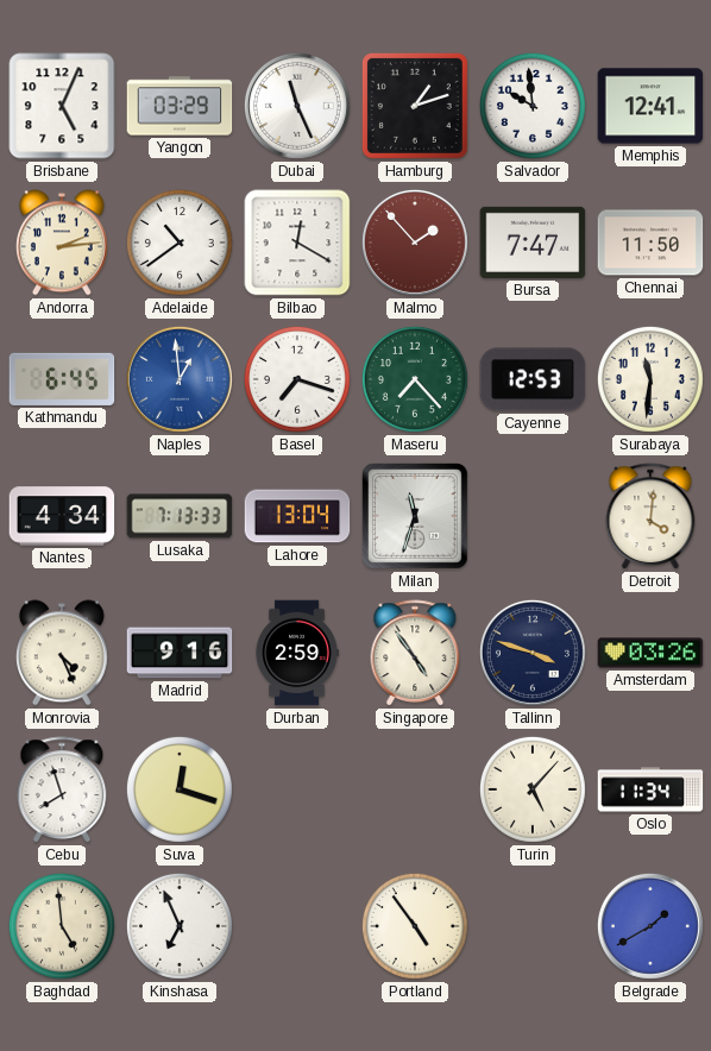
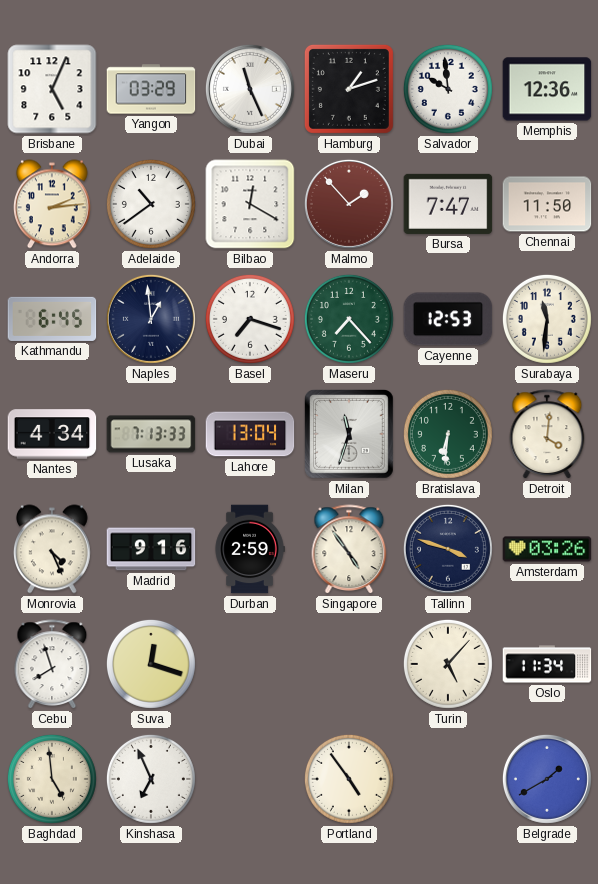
Memphis: 12:41 -> 12:36
Naples dial: blue -> navy
Bratislava: none -> 6:31
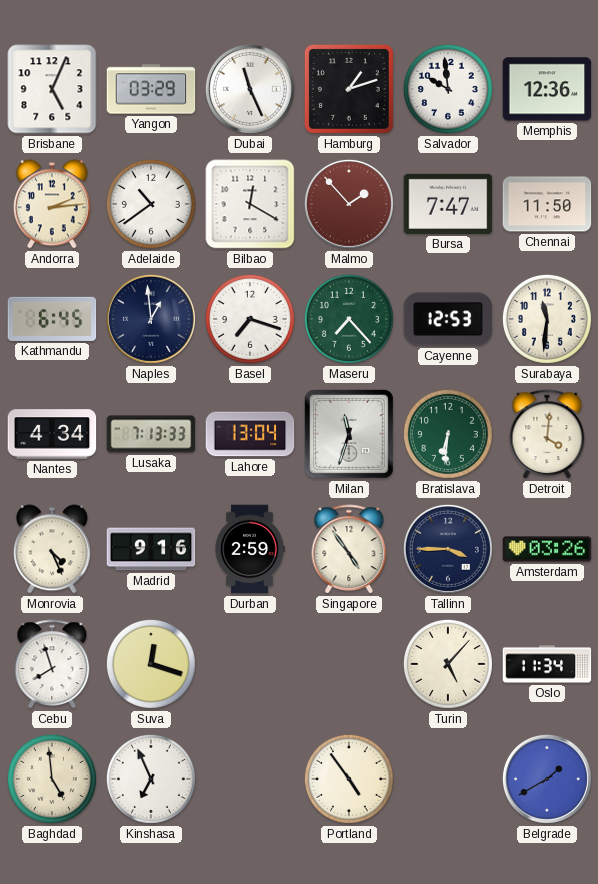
Tallinn: 3:48 -> 3:45
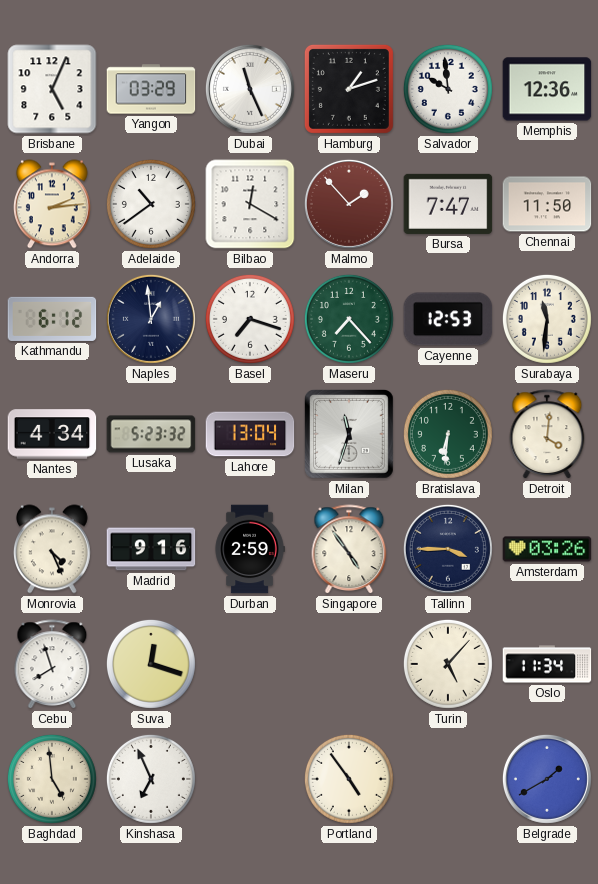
Kathmandu: 6:45 -> 6:12
Lusaka: 7:13 -> 5:23
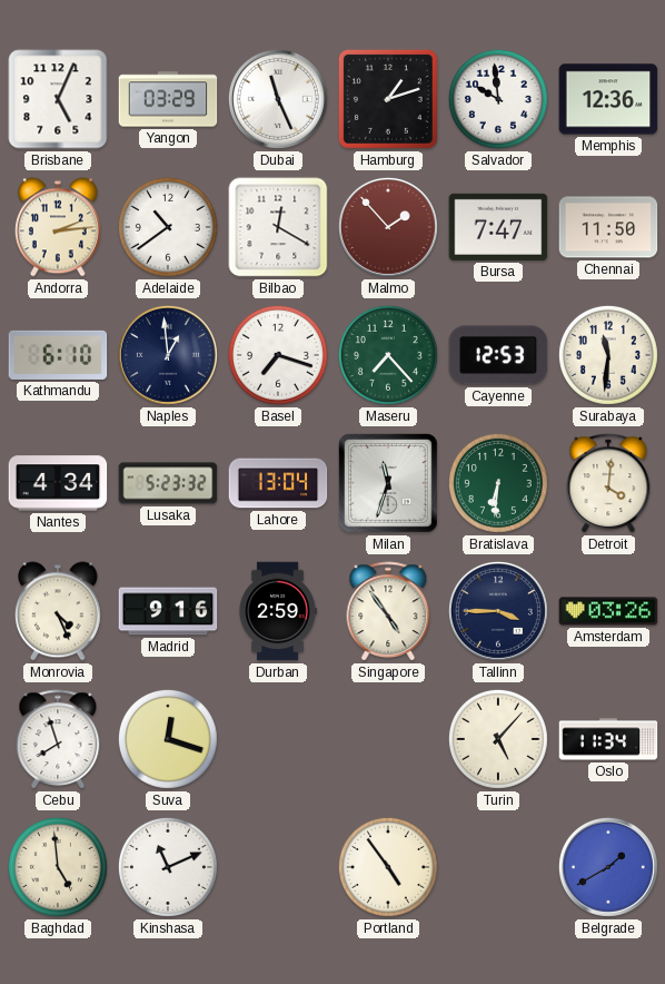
Kathmandu: 6:12 -> 6:10
Kinshasa: 6:56 -> 11:11
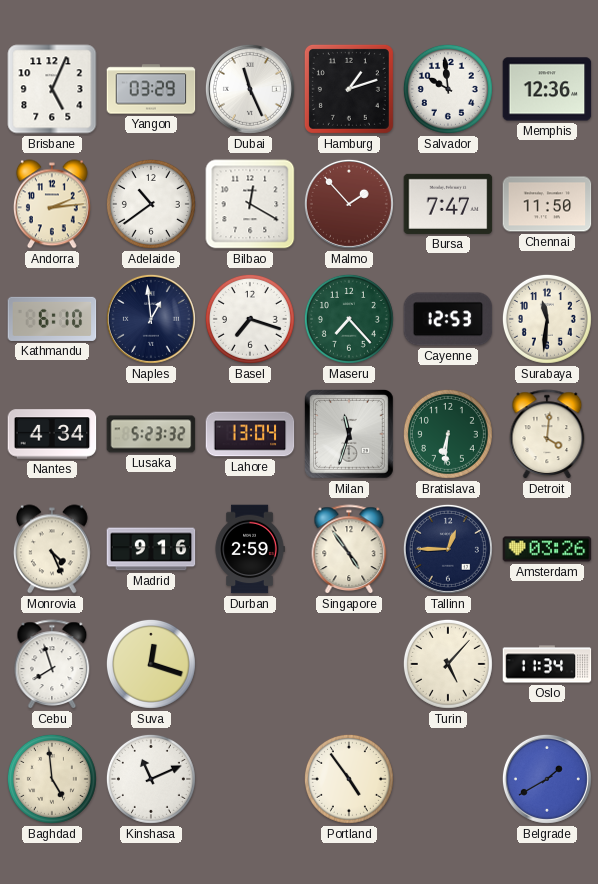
Tallinn: 3:45 -> 12:45
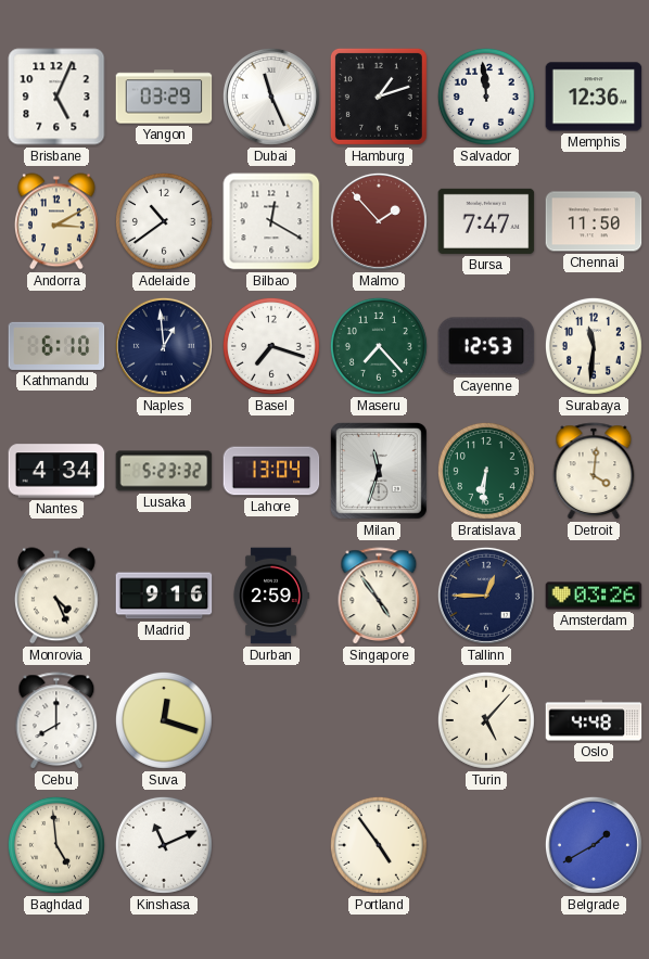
Salvador: 9:59 -> 11:59
Andorra: 2:14 -> 3:10
Cebu: 7:57 -> 8:00
Oslo: 11:34 -> 4:48
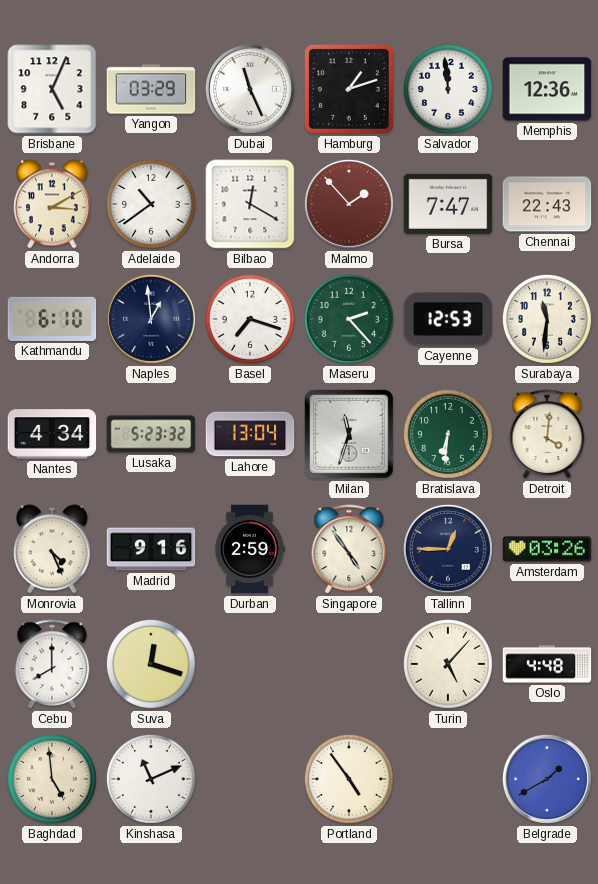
Chennai: 11:50 -> 22:43
Maseru: 7:23 -> 2:23
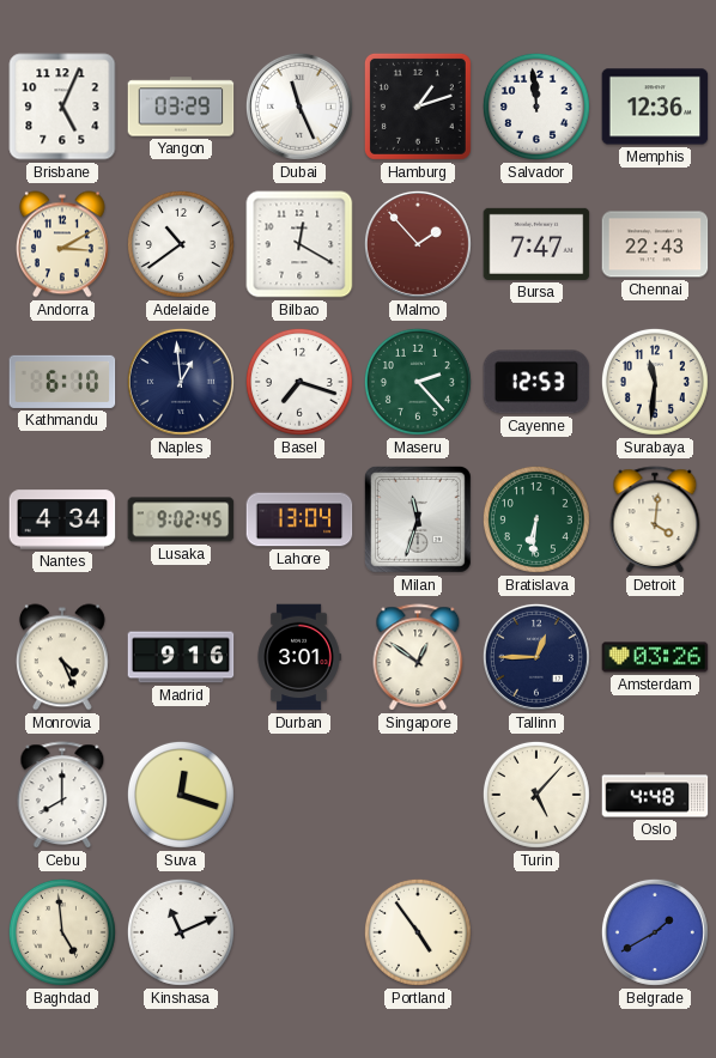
Lusaka: 5:23 -> 9:02
Durban: 2:59 -> 3:01
Singapore: 4:54 -> 12:51
